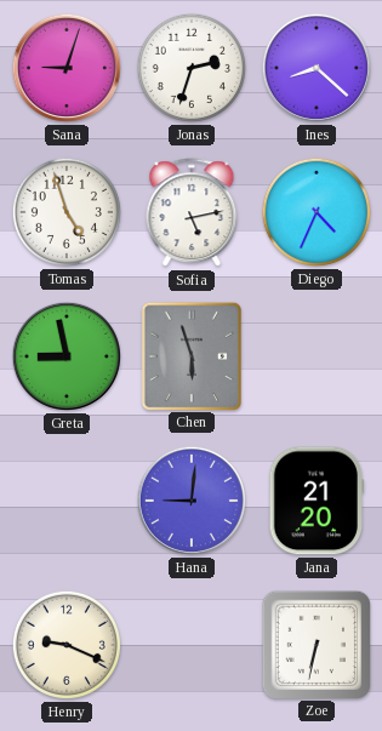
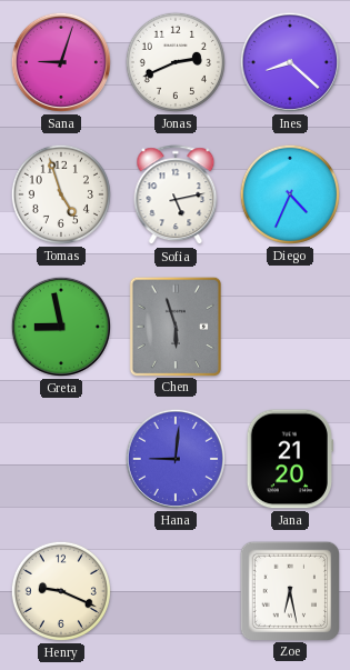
Jonas: 2:33 -> 2:41
Zoe: 6:32 -> 6:28
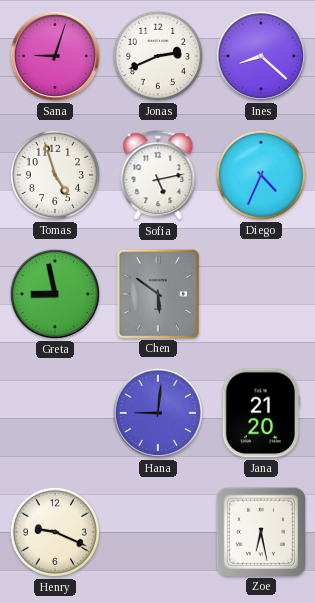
Chen: 5:57 -> 5:51
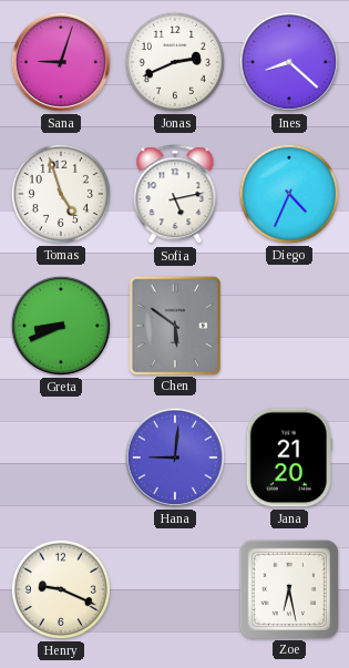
Greta: 8:58 -> 8:41
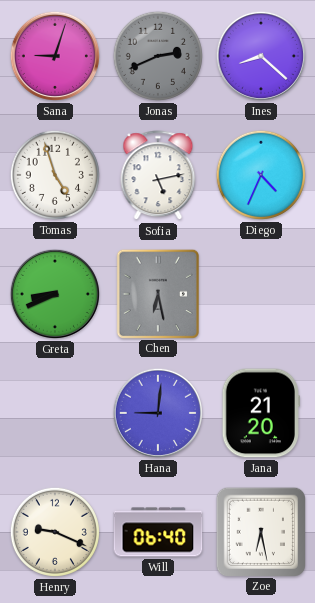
Jonas dial: white -> grey
Chen: 5:51 -> 6:28
Will: none -> 06:40
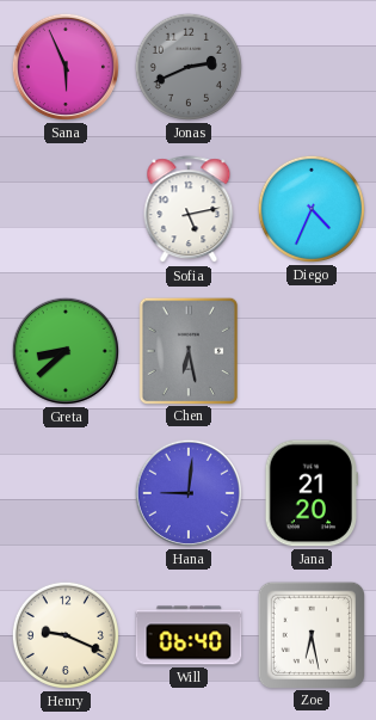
Sana: 9:03 -> 5:56
Ines: 8:22 -> none
Tomas: 4:57 -> none
Greta: 8:41 -> 8:38
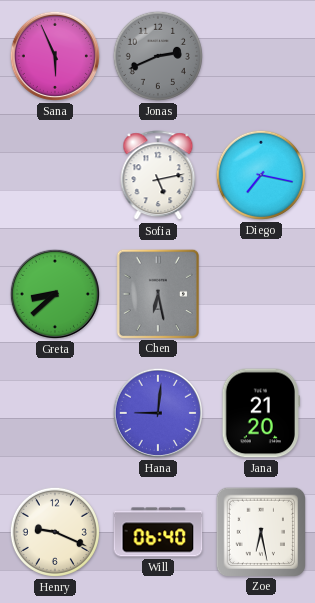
Diego: 4:34 -> 7:17
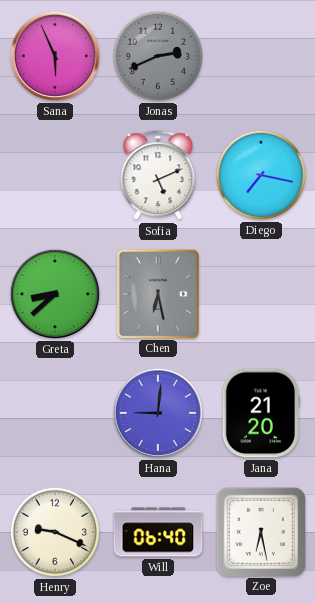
Sofia: 5:13 -> 5:11
